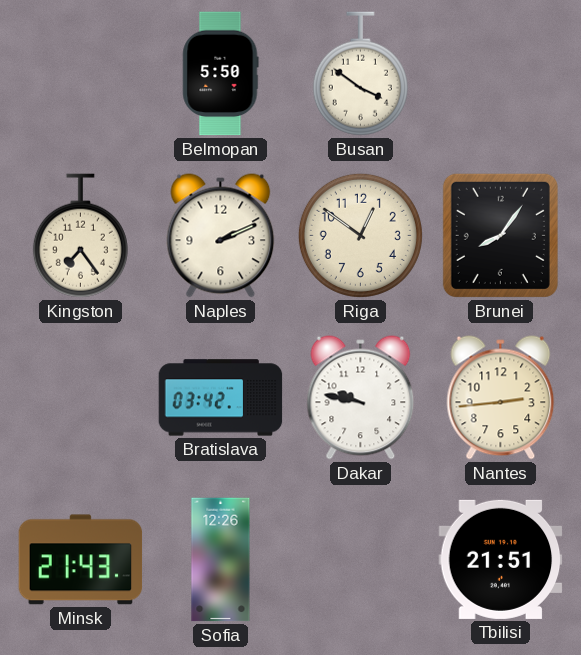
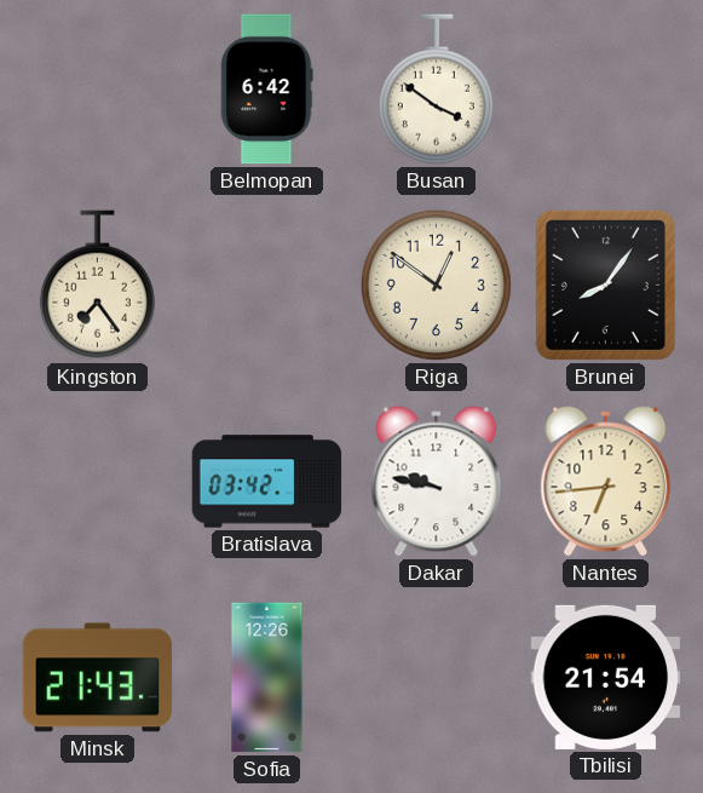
Belmopan: 5:50 -> 6:42
Naples: 2:11 -> none
Nantes: 2:44 -> 6:44
Tbilisi: 21:51 -> 21:54
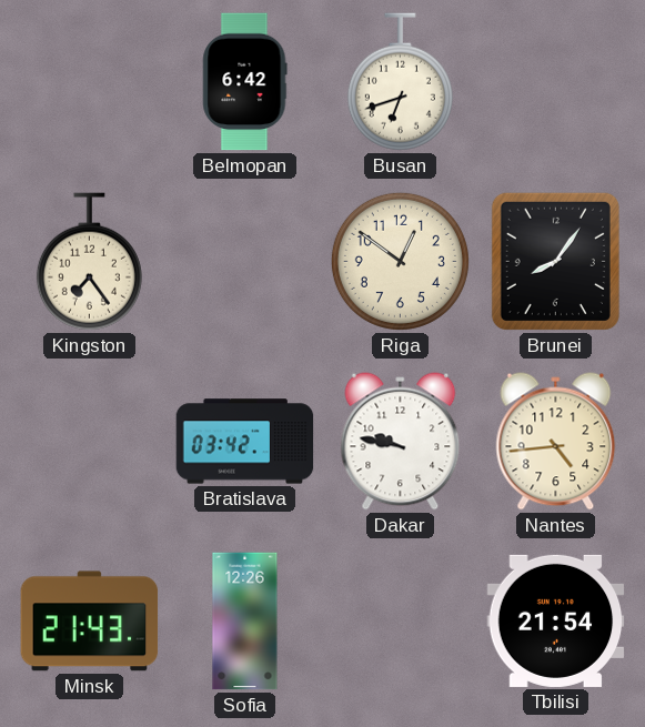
Busan: 3:51 -> 6:42
Nantes: 6:44 -> 4:44
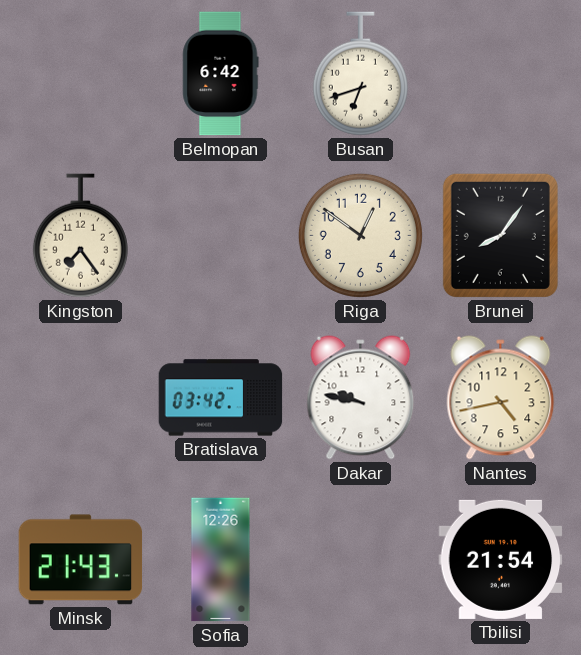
Nantes: 4:44 -> 4:43
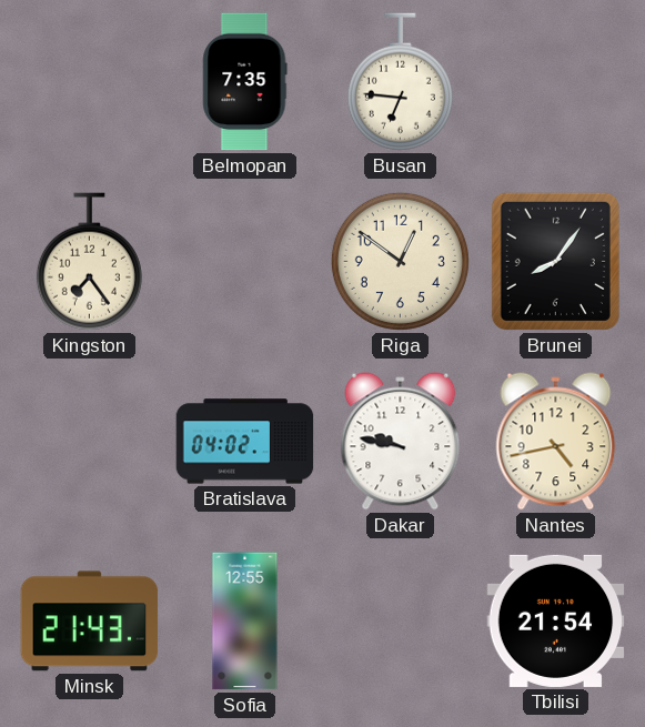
Belmopan: 6:42 -> 7:35
Busan: 6:42 -> 6:46
Bratislava: 03:42 -> 04:02
Sofia: 12:26 -> 12:55
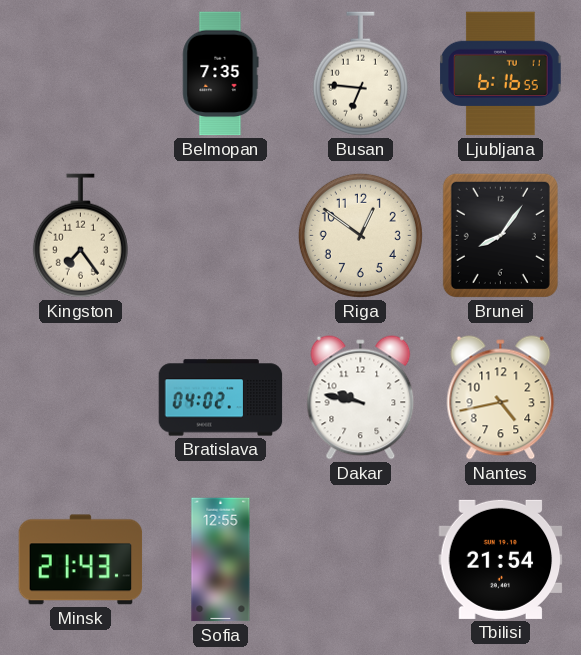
Ljubljana: none -> 6:16
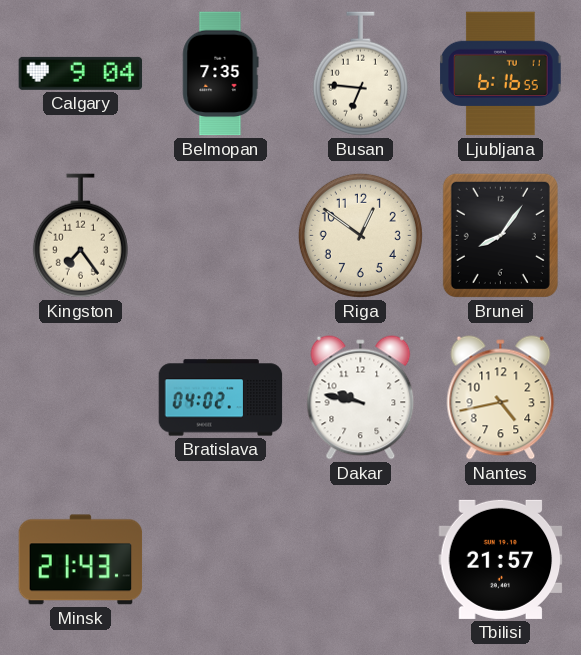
Calgary: none -> 9:04
Sofia: 12:55 -> none
Tbilisi: 21:54 -> 21:57
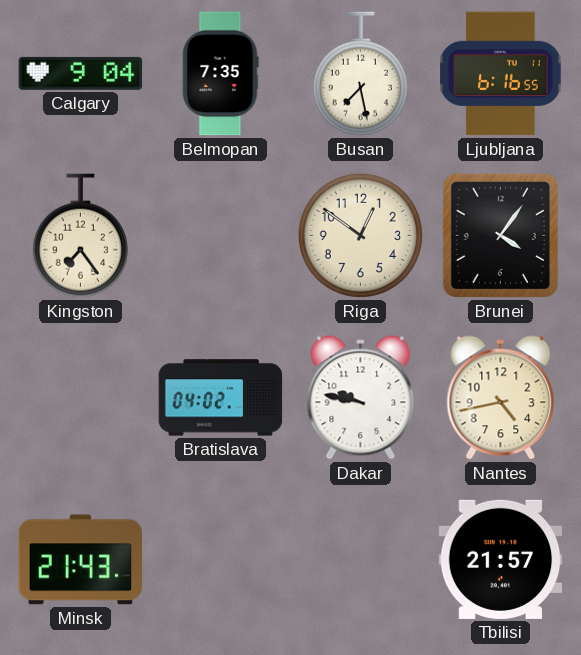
Busan: 6:46 -> 7:28
Brunei: 8:06 -> 4:06
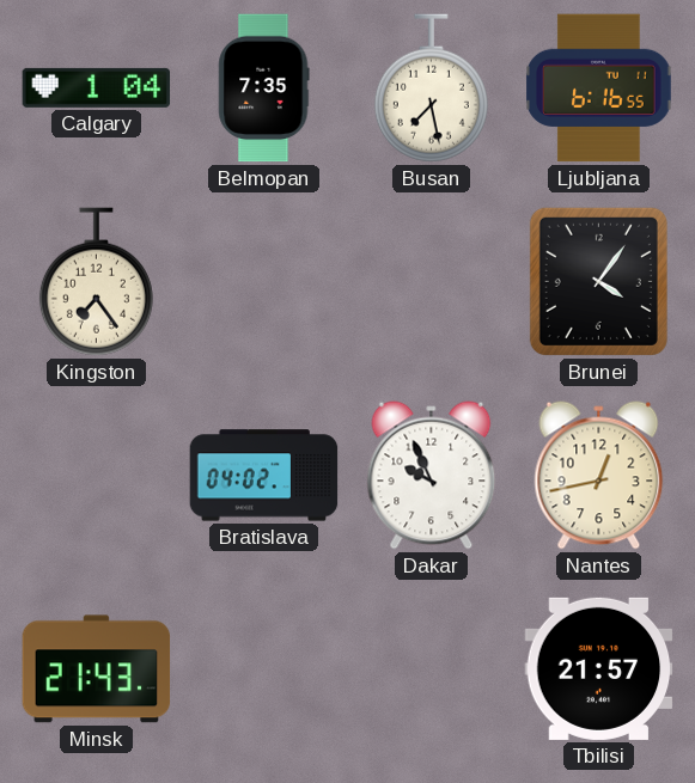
Calgary: 9:04 -> 1:04
Riga: 12:51 -> none
Dakar: 9:47 -> 9:56
Nantes: 4:43 -> 12:43
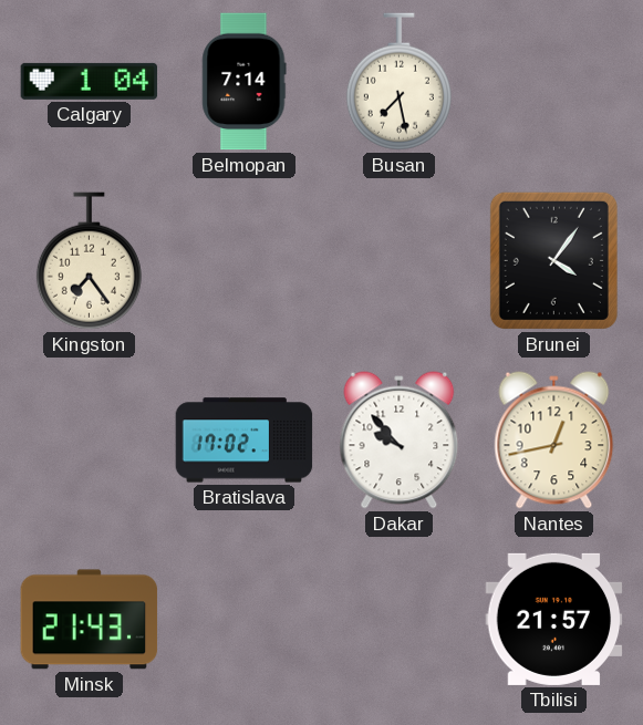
Belmopan: 7:35 -> 7:14
Ljubljana: 6:16 -> none
Bratislava: 04:02 -> 17:02
Dakar: 9:56 -> 9:53
